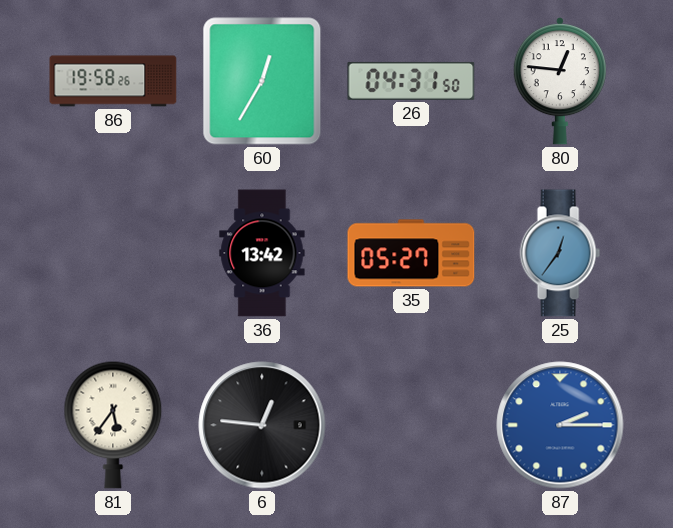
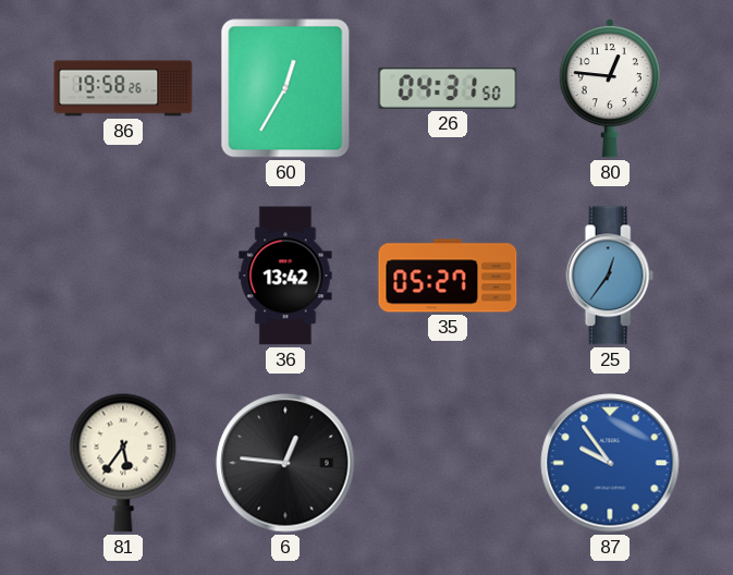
87: 2:15 -> 9:54
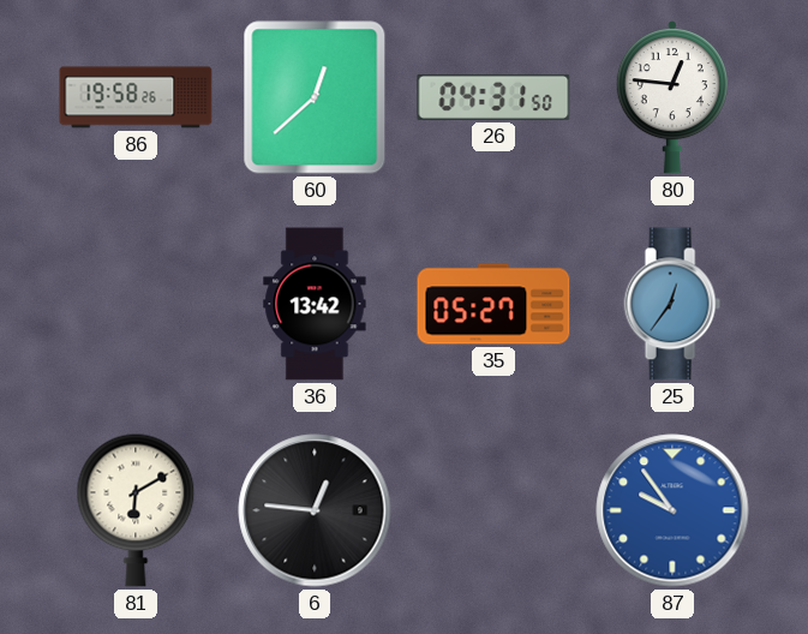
60: 12:35 -> 12:38
81: 5:36 -> 6:10
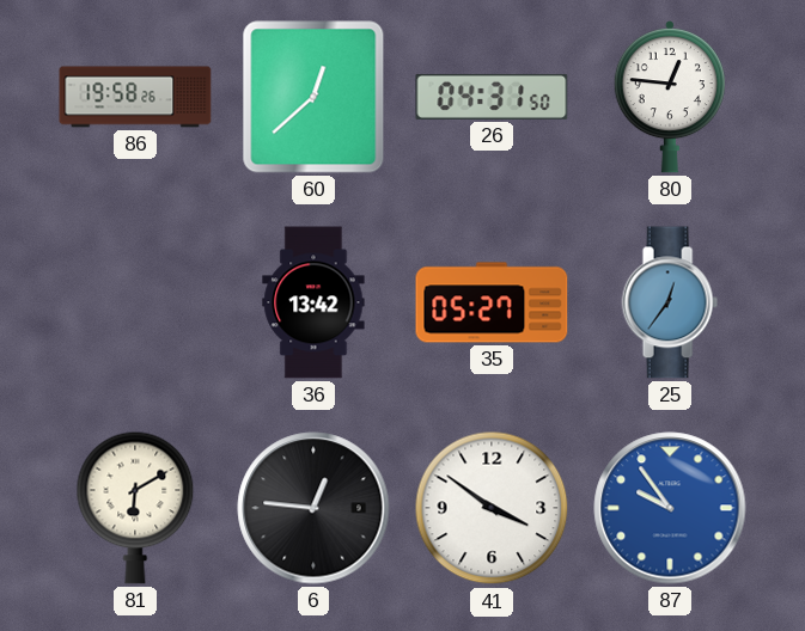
41: none -> 3:51
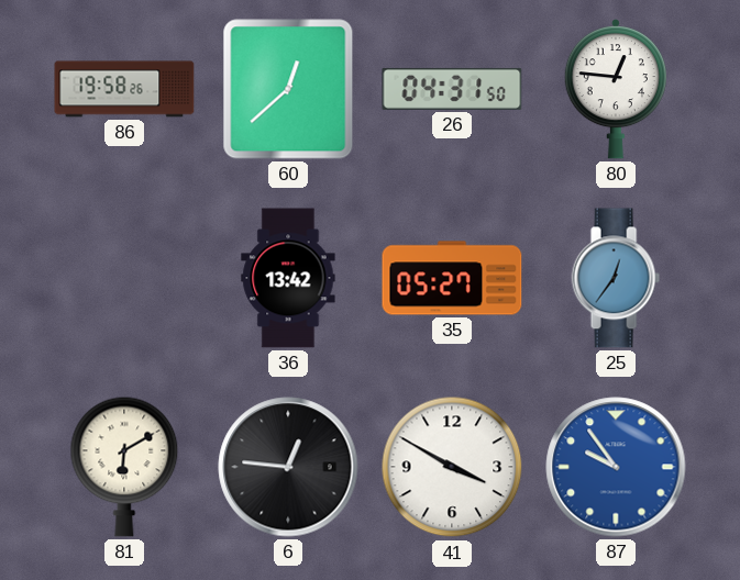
41: 3:51 -> 3:50
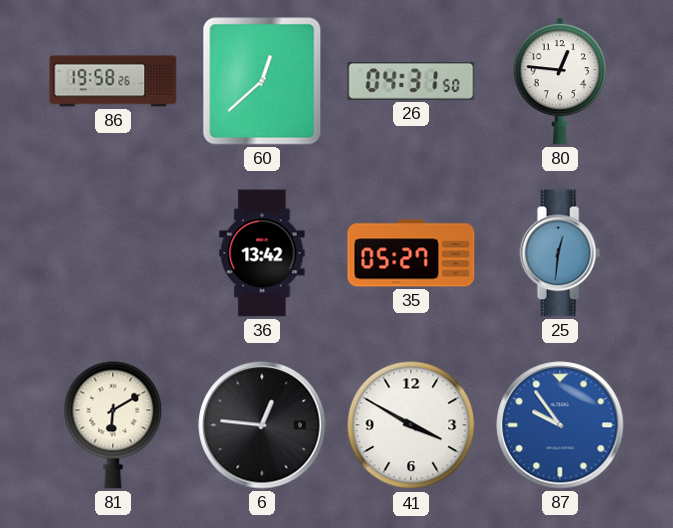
25: 12:36 -> 12:31
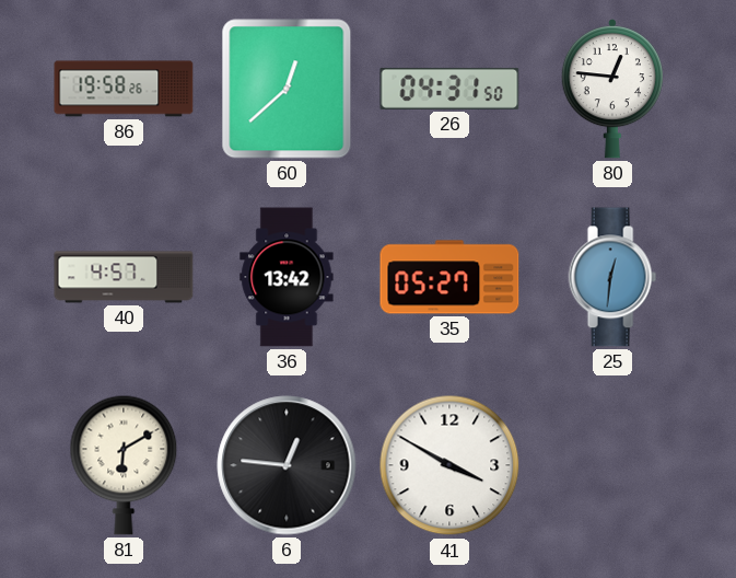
40: none -> 4:57
87: 9:54 -> none
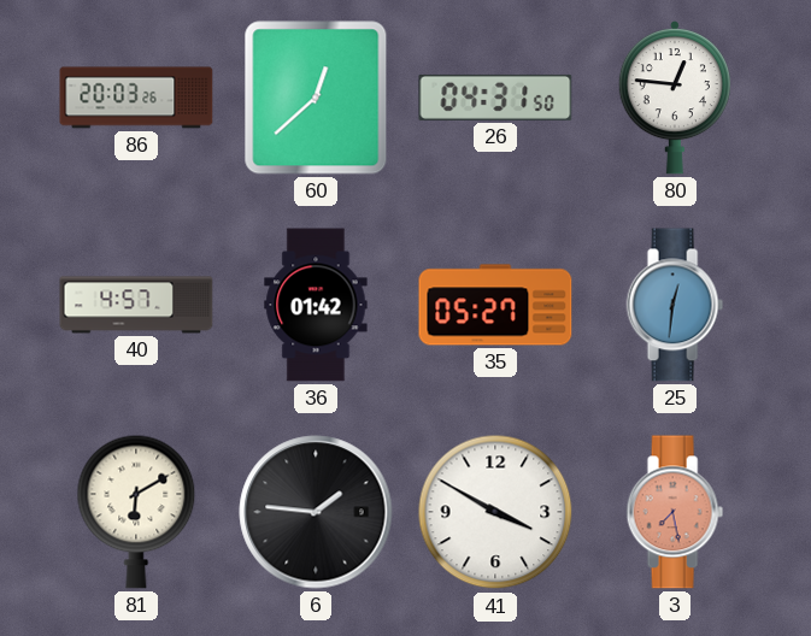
86: 19:58 -> 20:03
36: 13:42 -> 01:42
6: 12:46 -> 1:46
3: none -> 7:28
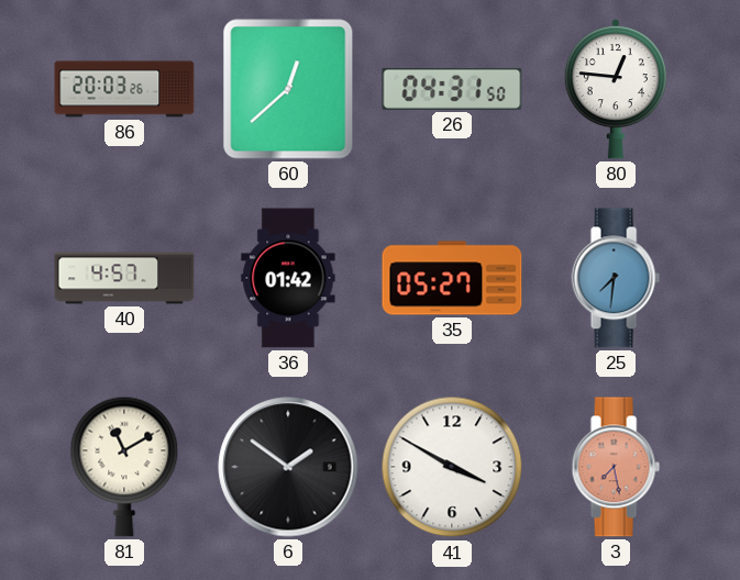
25: 12:31 -> 7:31
81: 6:10 -> 11:10
6: 1:46 -> 1:51
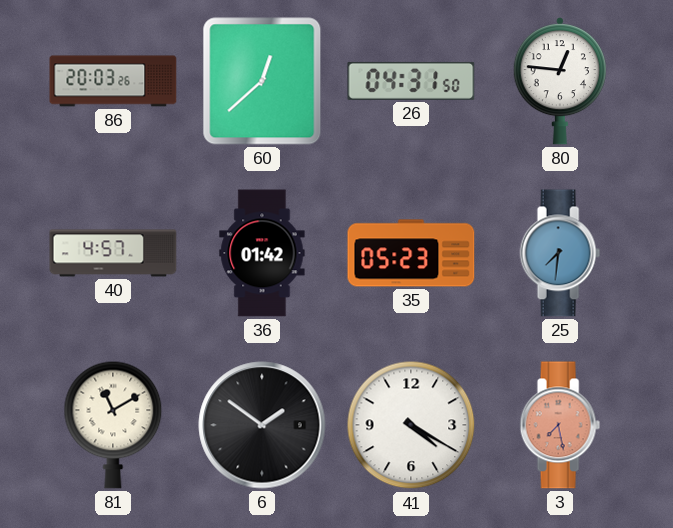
35: 05:27 -> 05:23
41: 3:50 -> 4:20
